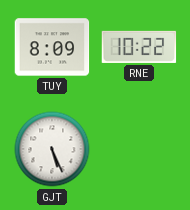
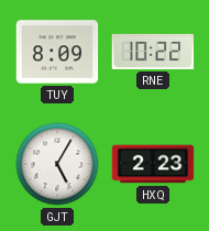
GJT: 5:26 -> 5:05
HXQ: none -> 2:23
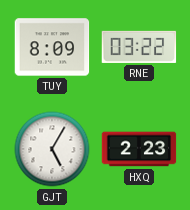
RNE: 10:22 -> 03:22
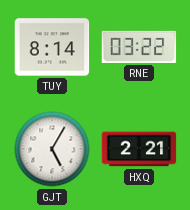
TUY: 8:09 -> 8:14
HXQ: 2:23 -> 2:21
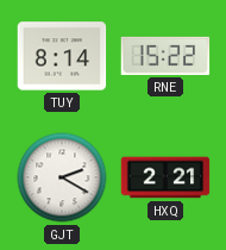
RNE: 03:22 -> 15:22
GJT: 5:05 -> 2:20
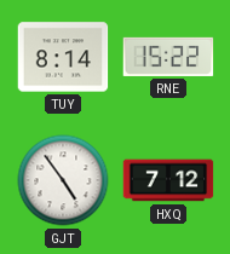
GJT: 2:20 -> 4:54
HXQ: 2:21 -> 7:12
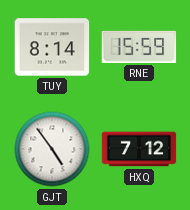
RNE: 15:22 -> 15:59
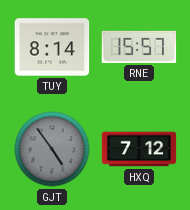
RNE: 15:59 -> 15:57
GJT dial: white -> grey
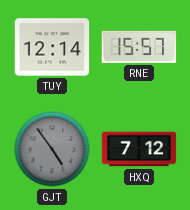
TUY: 8:14 -> 12:14
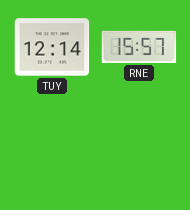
GJT: 4:54 -> none
HXQ: 7:12 -> none
